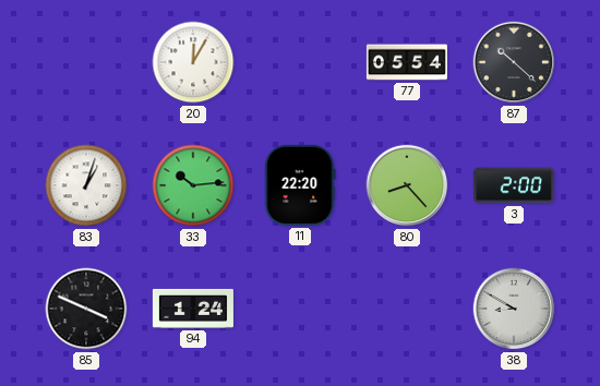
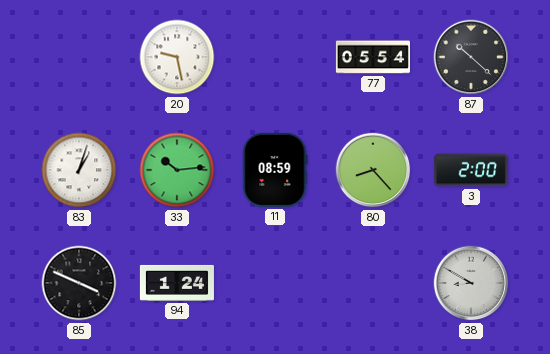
20: 12:05 -> 9:28
11: 22:20 -> 08:59
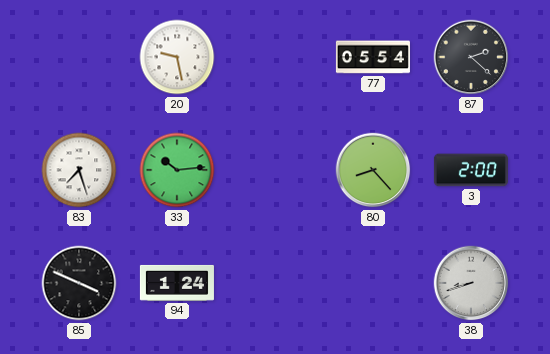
87: 10:22 -> 2:22
83: 1:03 -> 7:27
11: 08:59 -> none
38: 8:50 -> 8:42
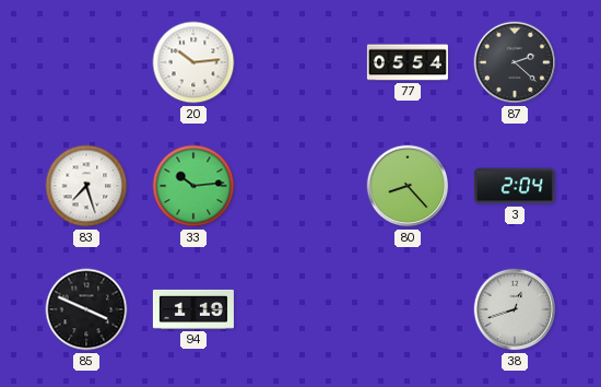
20: 9:28 -> 10:14
3: 2:00 -> 2:04
94: 1:24 -> 1:19
38: 8:42 -> 12:42
